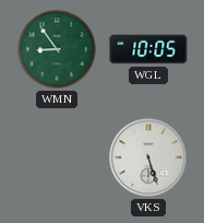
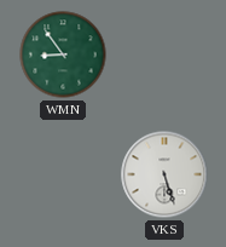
WGL: 10:05 -> none
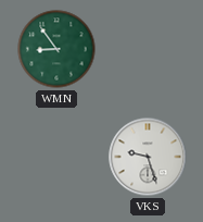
VKS: 5:27 -> 9:27
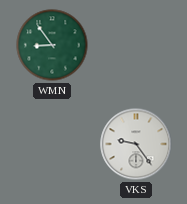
VKS: 9:27 -> 9:24
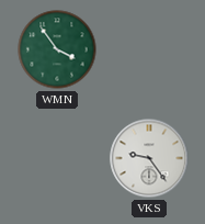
WMN: 8:54 -> 3:54
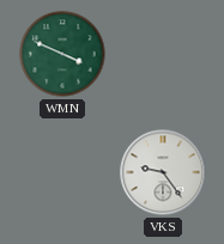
WMN: 3:54 -> 3:49
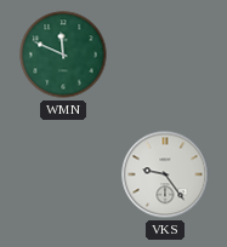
WMN: 3:49 -> 11:49
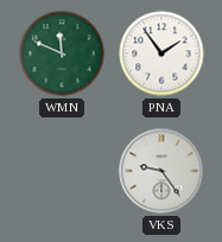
PNA: none -> 1:54
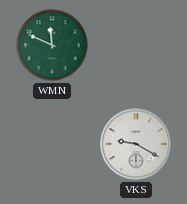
PNA: 1:54 -> none
VKS: 9:24 -> 9:20
